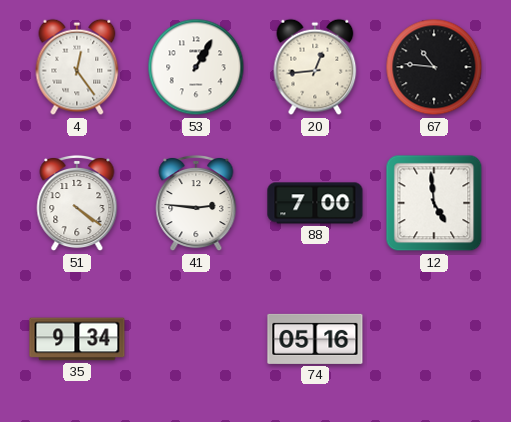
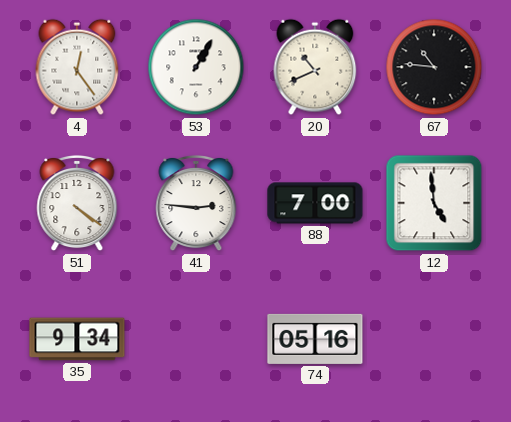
20: 12:44 -> 10:41
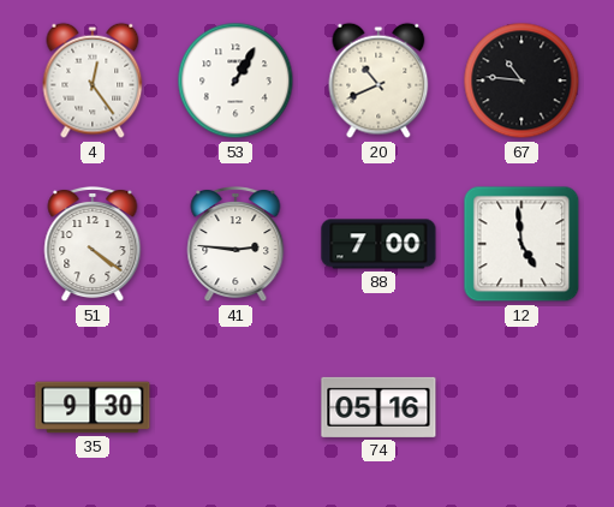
35: 9:34 -> 9:30
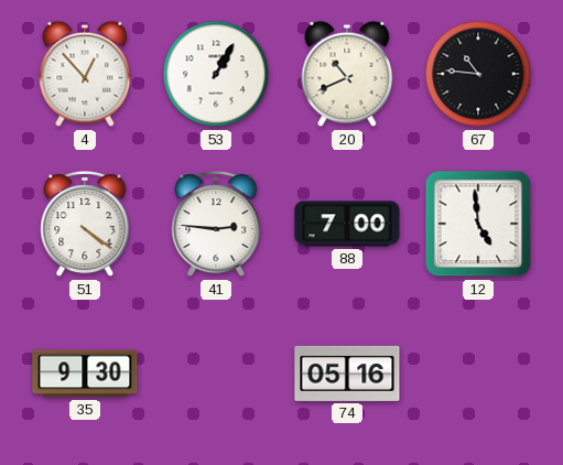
4: 12:24 -> 12:53
